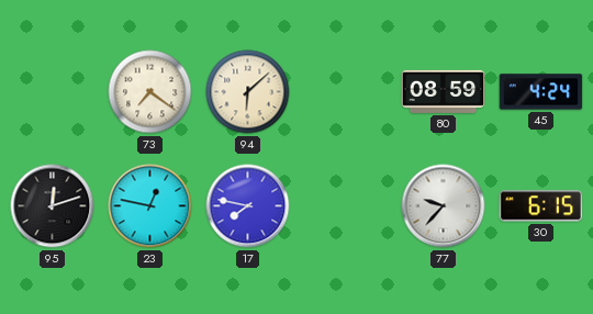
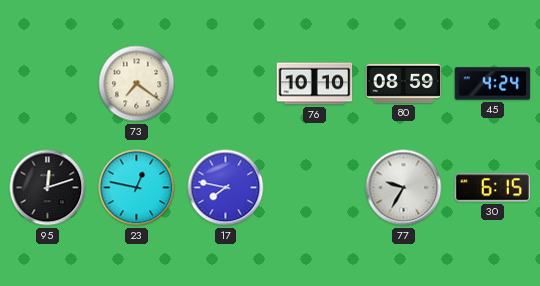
94: 6:08 -> none
76: none -> 10:10
77: 9:37 -> 9:35
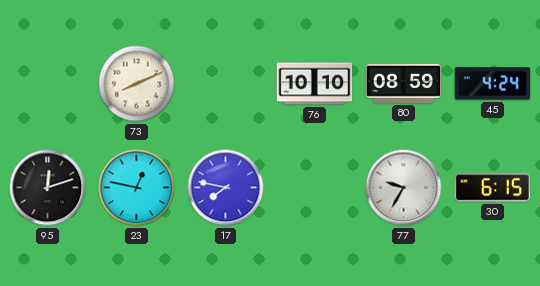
73: 7:21 -> 8:11
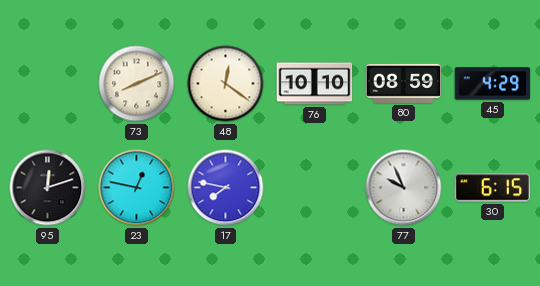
48: none -> 12:21
45: 4:24 -> 4:29
77: 9:35 -> 9:56
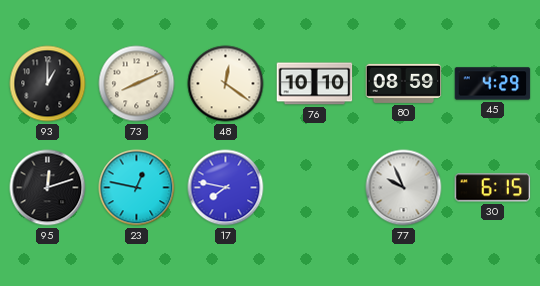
93: none -> 1:00
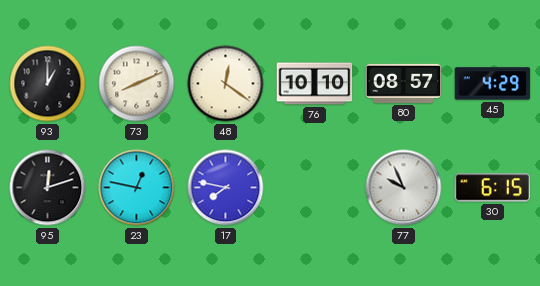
80: 08:59 -> 08:57
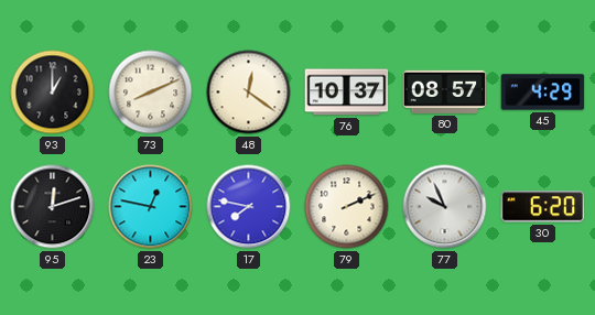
76: 10:10 -> 10:37
79: none -> 2:11
30: 6:15 -> 6:20
